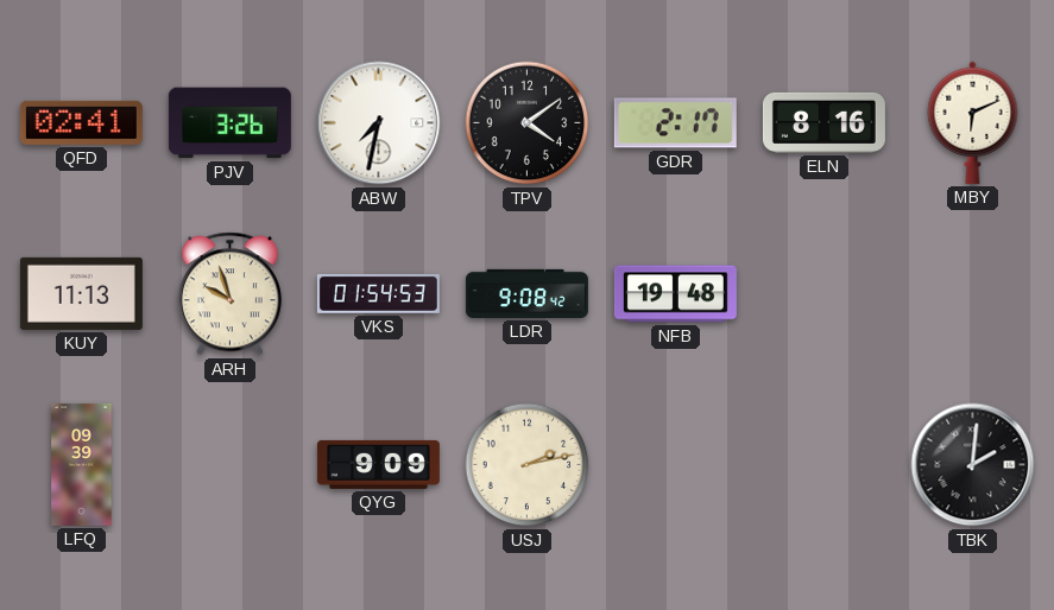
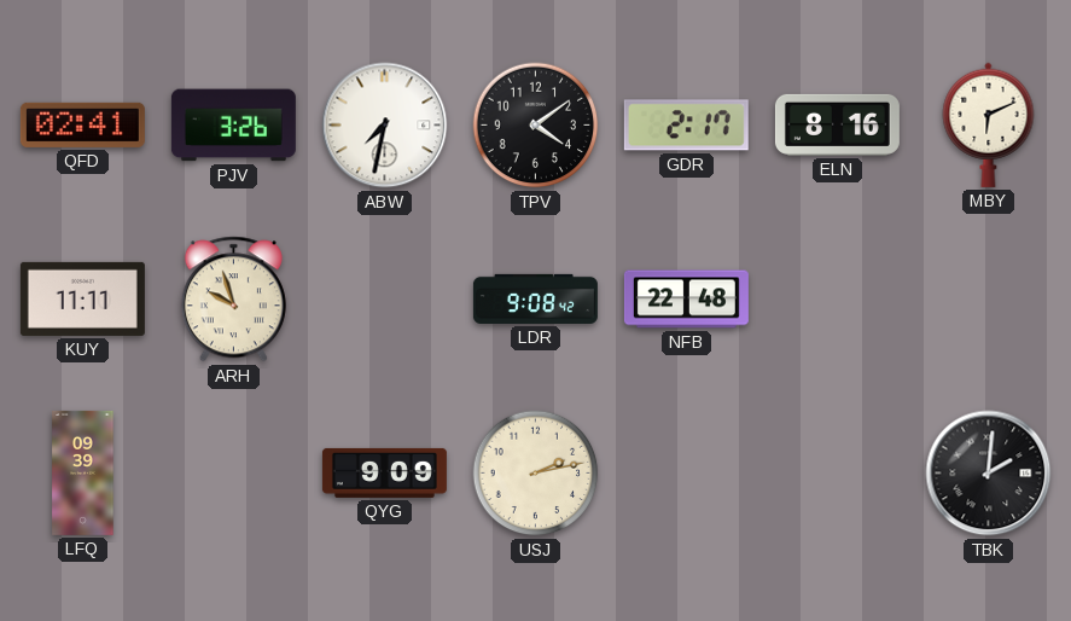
KUY: 11:13 -> 11:11
VKS: 01:54 -> none
NFB: 19:48 -> 22:48
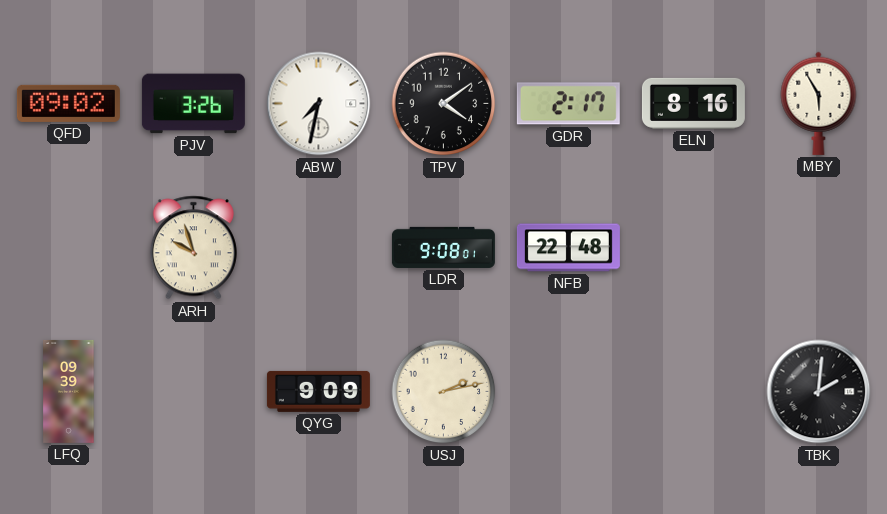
QFD: 02:41 -> 09:02
MBY: 6:11 -> 5:55
KUY: 11:11 -> none
LDR: 9:08:42 -> 9:08:01
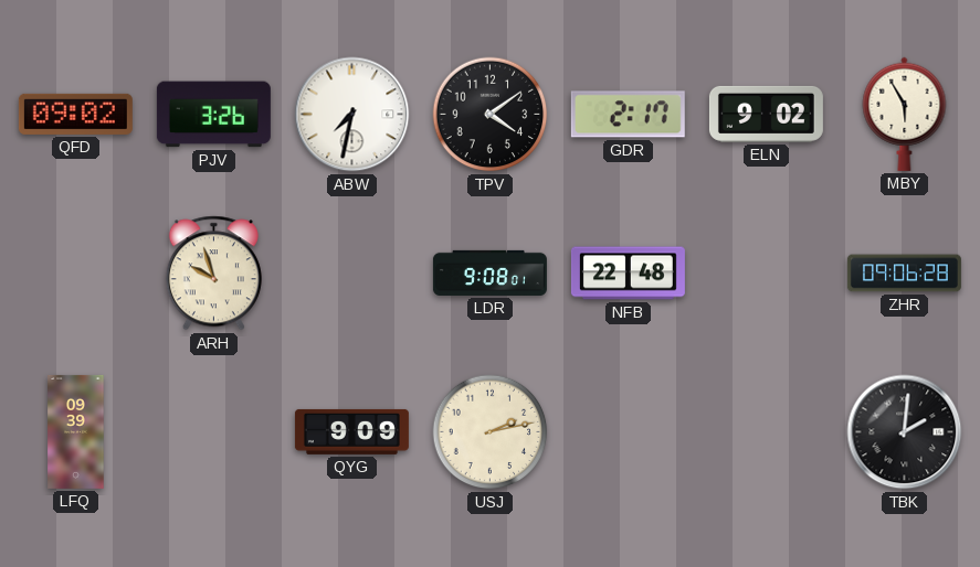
ELN: 8:16 -> 9:02
ZHR: none -> 09:06
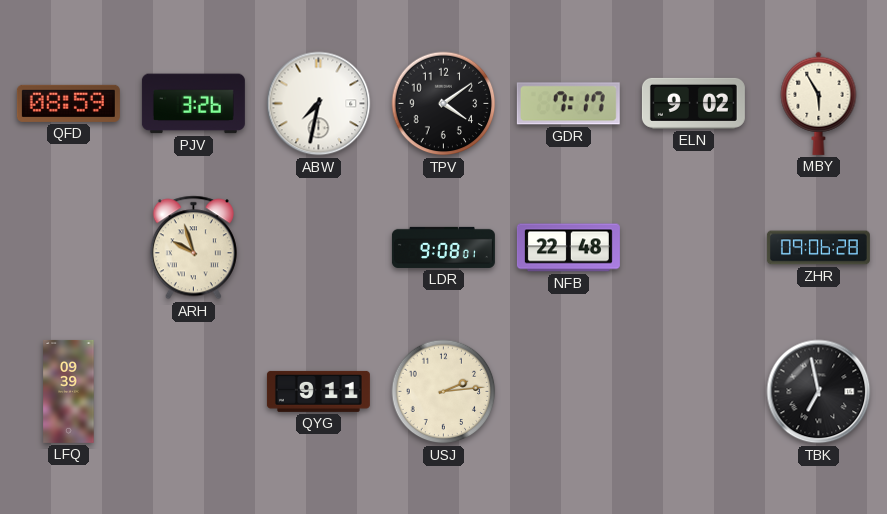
QFD: 09:02 -> 08:59
GDR: 2:17 -> 7:17
QYG: 9:09 -> 9:11
USJ: 2:13 -> 2:14
TBK: 2:01 -> 6:58
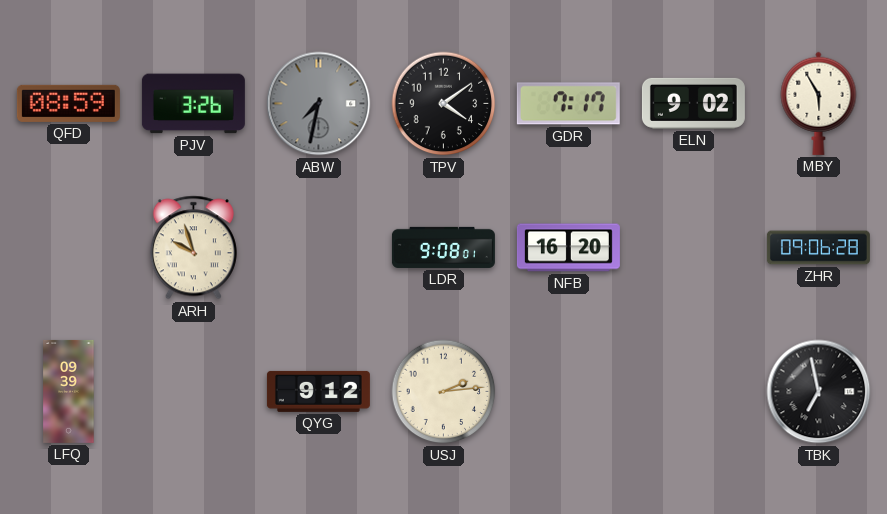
ABW dial: white -> grey
NFB: 22:48 -> 16:20
QYG: 9:11 -> 9:12
